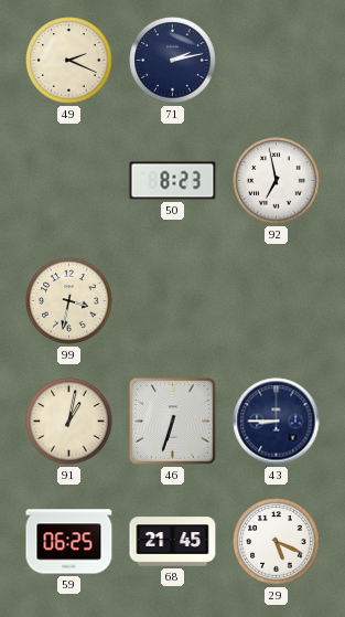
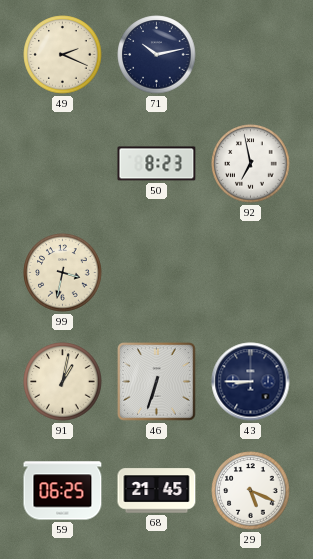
71: 2:13 -> 10:13
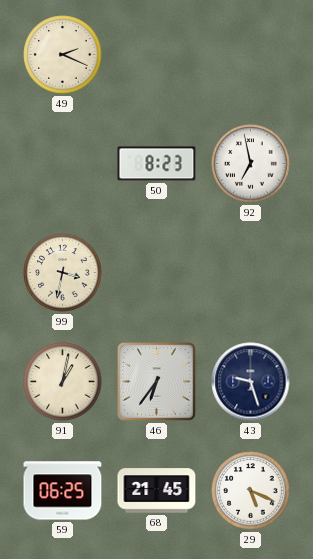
71: 10:13 -> none
46: 6:33 -> 6:36
43: 8:45 -> 9:27
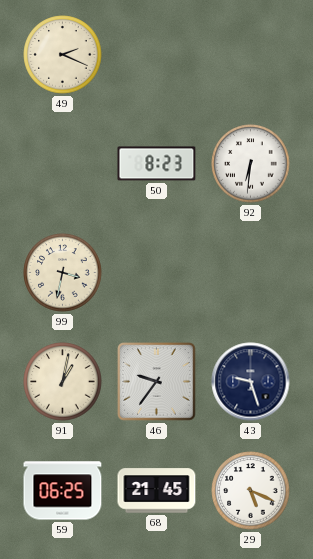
92: 6:58 -> 6:31
46: 6:36 -> 9:36
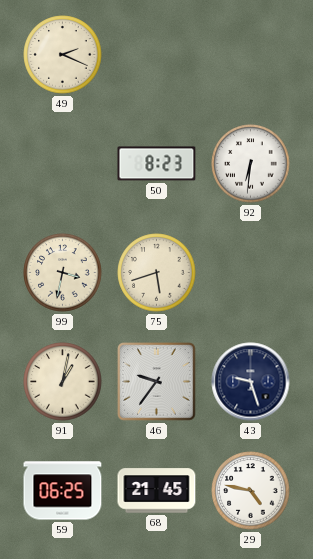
75: none -> 5:42
29: 5:19 -> 4:47
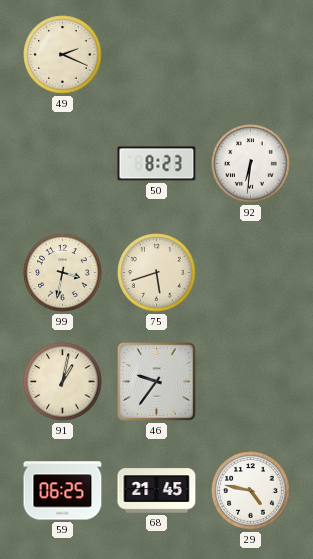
43: 9:27 -> none
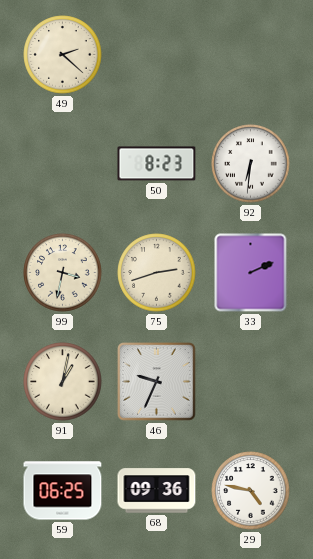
49: 2:19 -> 2:22
75: 5:42 -> 2:42
33: none -> 2:11
46: 9:36 -> 9:34
68: 21:45 -> 09:36
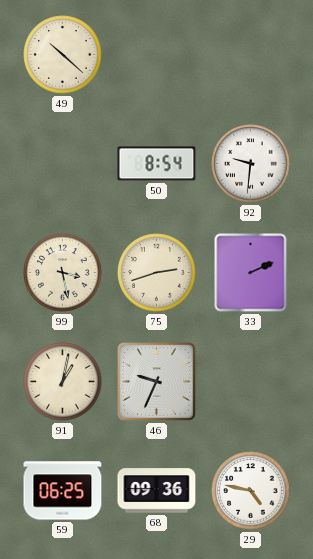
49: 2:22 -> 10:22
50: 8:23 -> 8:54
92: 6:31 -> 9:31
99: 3:32 -> 3:28
